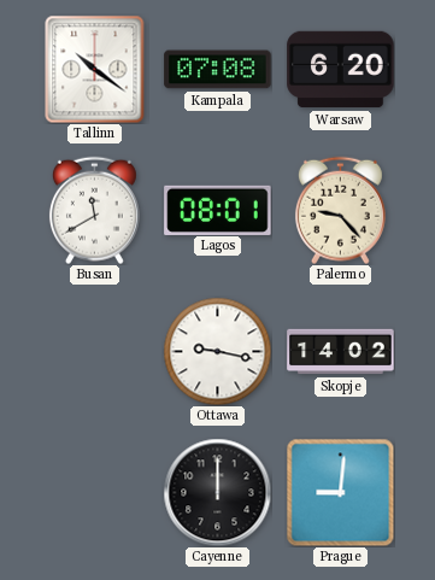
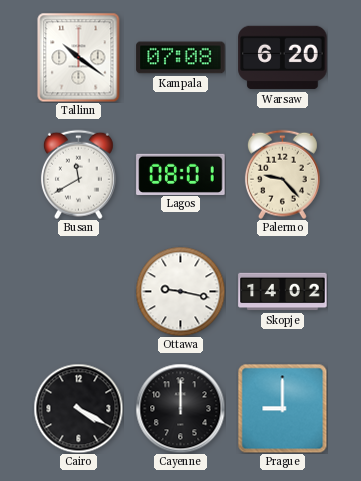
Cairo: none -> 4:20
Prague: 9:01 -> 9:00
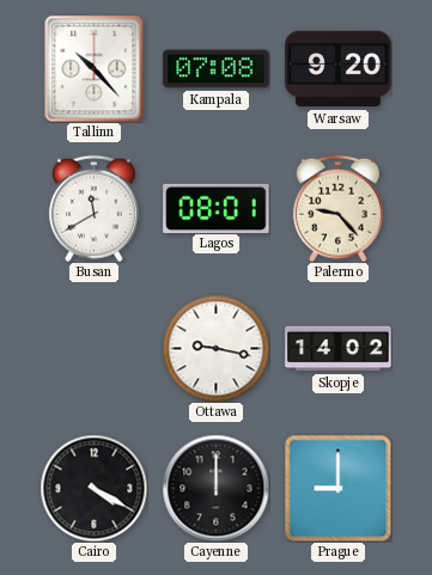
Tallinn: 10:21 -> 10:23
Warsaw: 6:20 -> 9:20
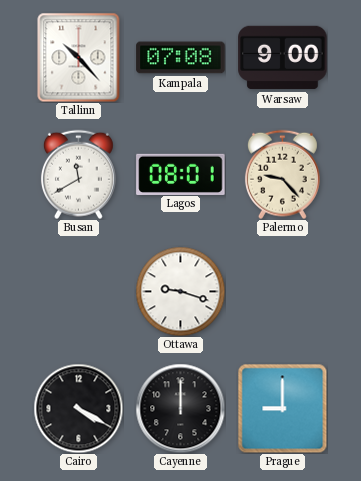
Warsaw: 9:20 -> 9:00
Ottawa: 9:17 -> 9:18
Skopje: 14:02 -> none
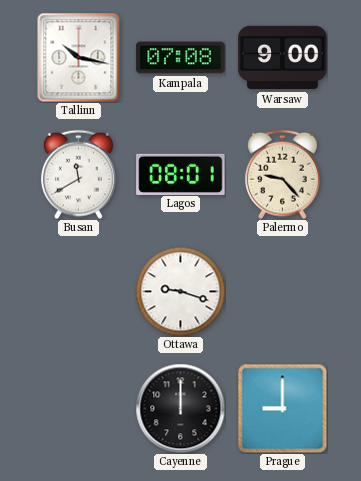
Tallinn: 10:23 -> 10:17
Cairo: 4:20 -> none
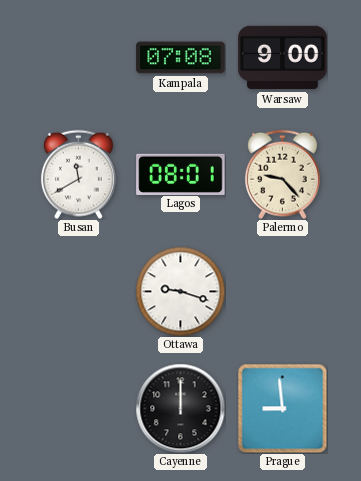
Tallinn: 10:17 -> none
Prague: 9:00 -> 8:59
